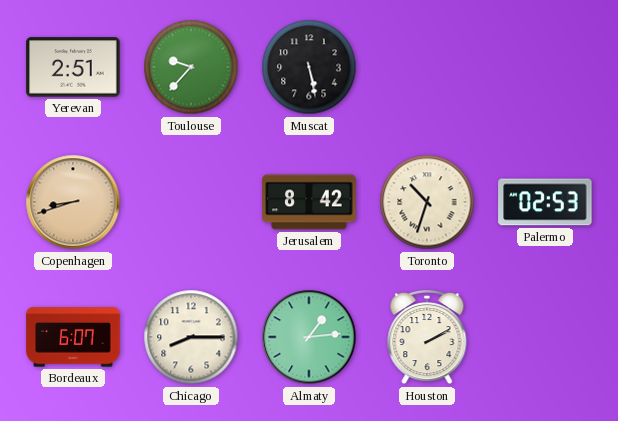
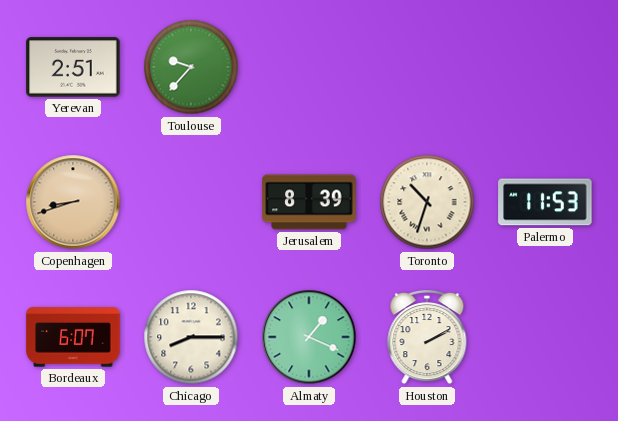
Muscat: 5:28 -> none
Jerusalem: 8:42 -> 8:39
Palermo: 02:53 -> 11:53
Almaty: 1:14 -> 1:19
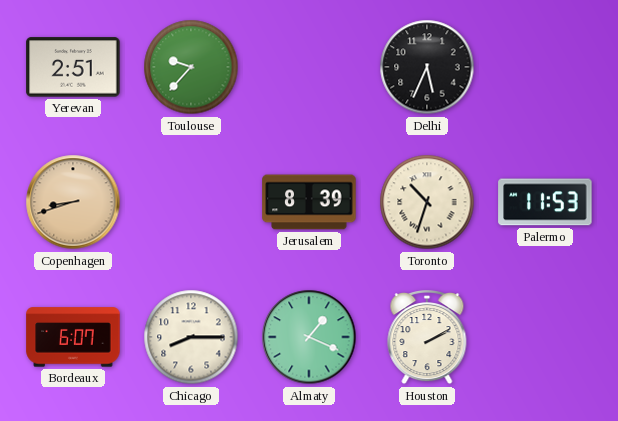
Delhi: none -> 5:34
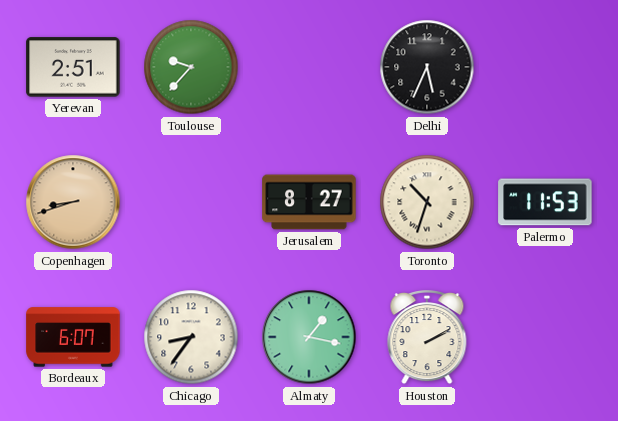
Jerusalem: 8:39 -> 8:27
Chicago: 8:15 -> 8:36
Almaty: 1:19 -> 1:17
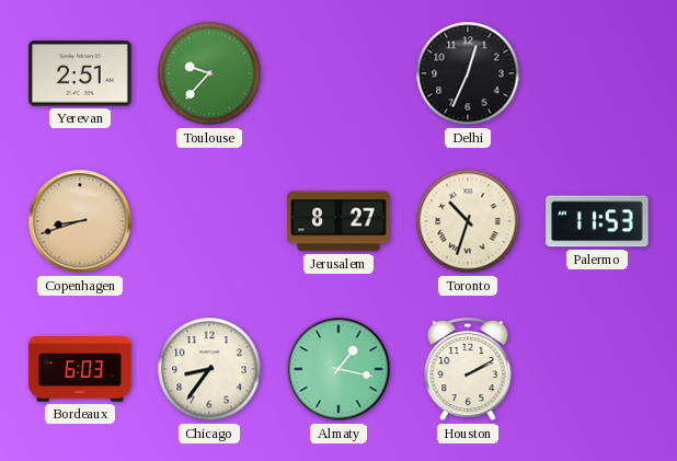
Delhi: 5:34 -> 12:34
Bordeaux: 6:07 -> 6:03
